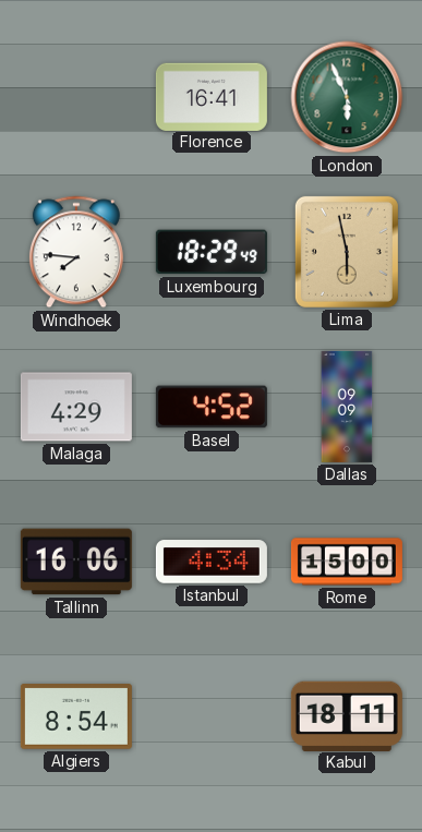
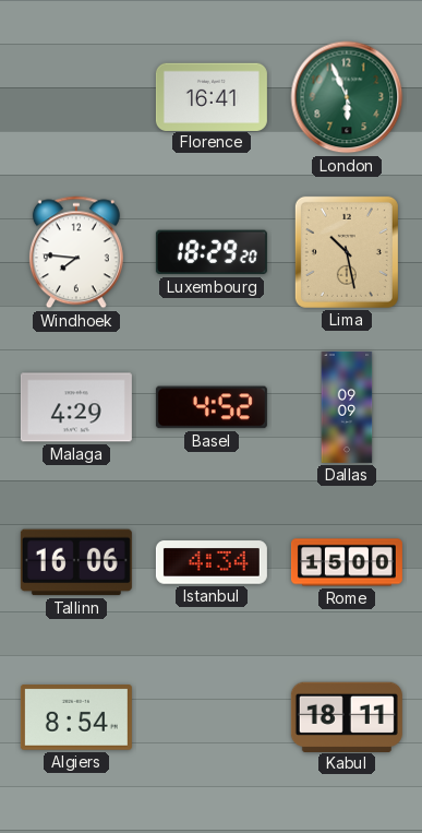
Luxembourg: 18:29:49 -> 18:29:20
Lima: 5:58 -> 10:28
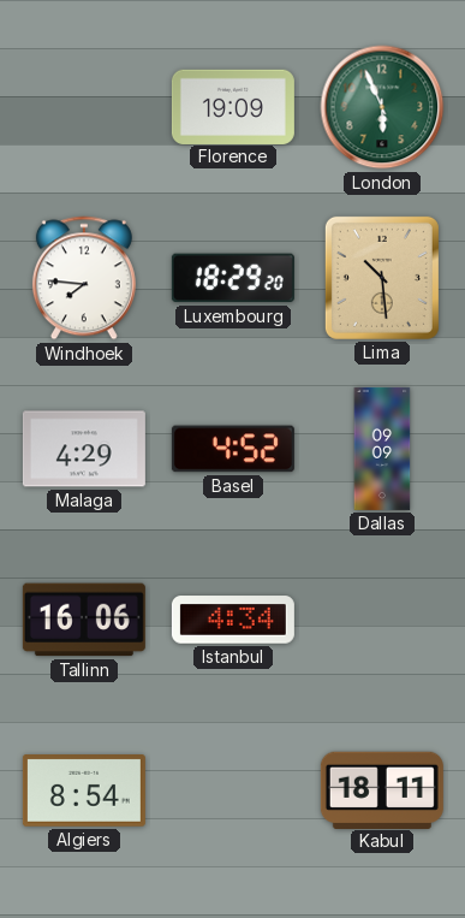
Florence: 16:41 -> 19:09
Lima: 10:28 -> 10:29
Rome: 15:00 -> none
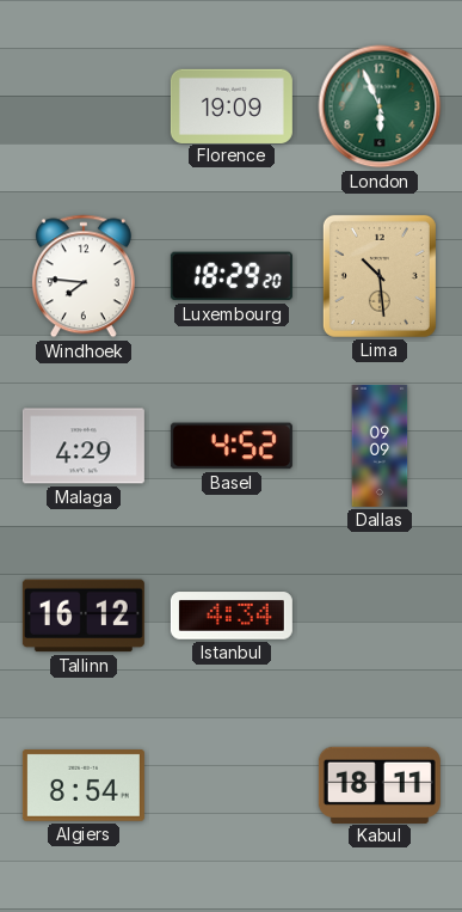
Tallinn: 16:06 -> 16:12
